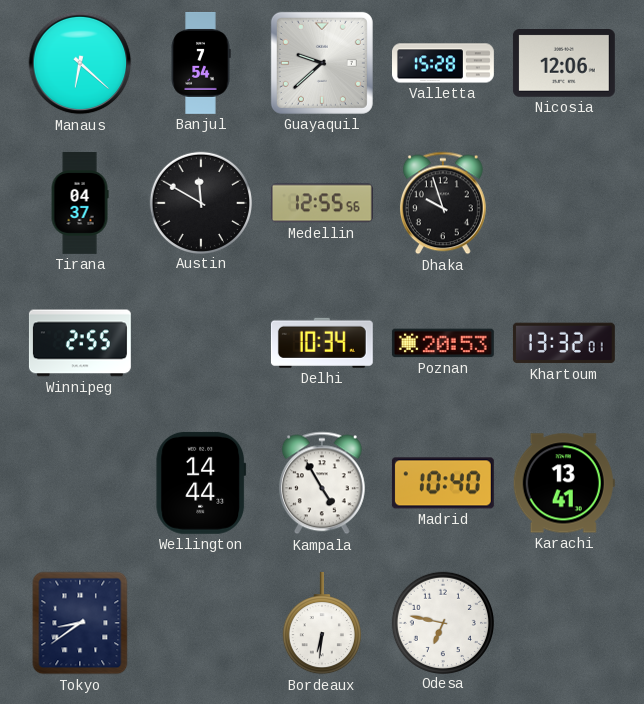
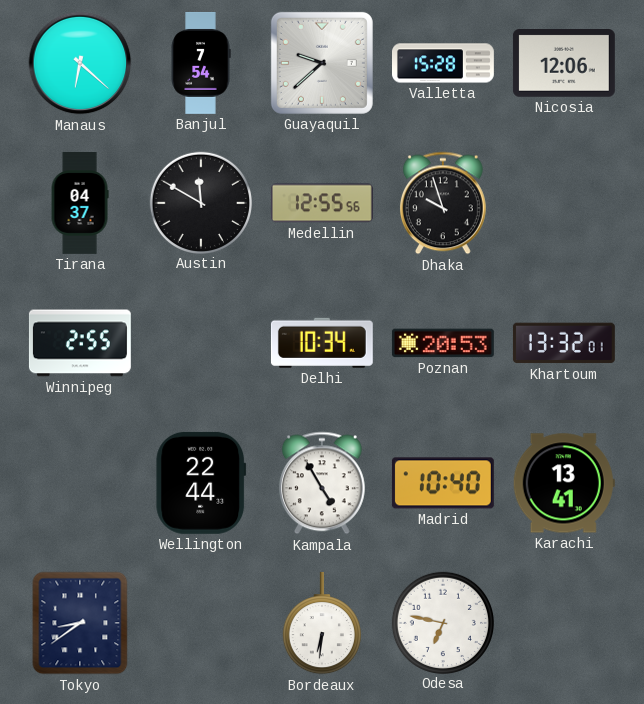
Wellington: 14:44 -> 22:44
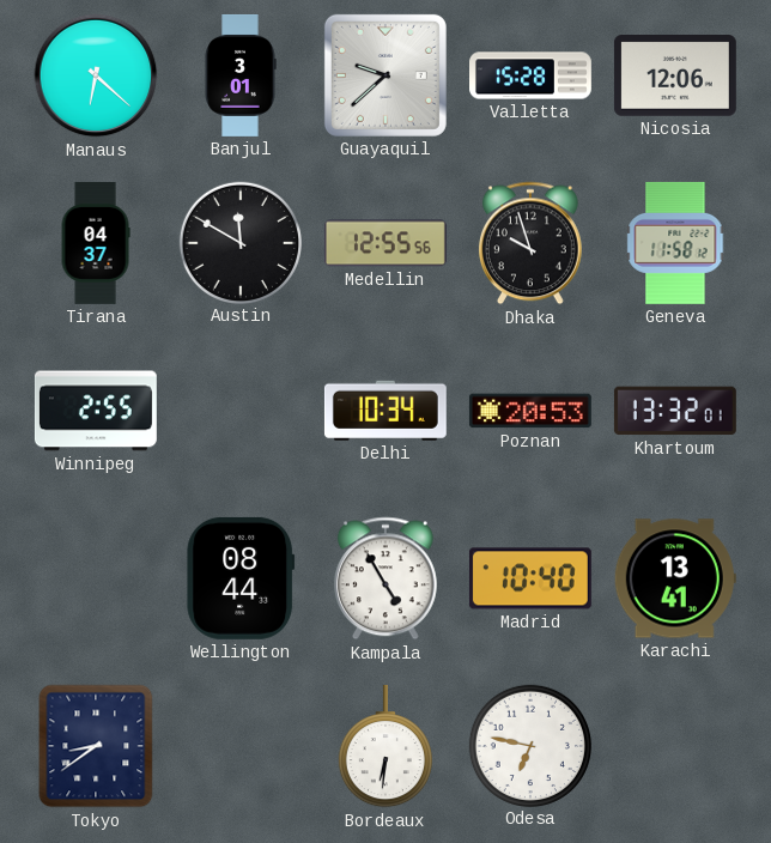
Banjul: 7:54 -> 3:01
Geneva: none -> 11:58
Wellington: 22:44 -> 08:44
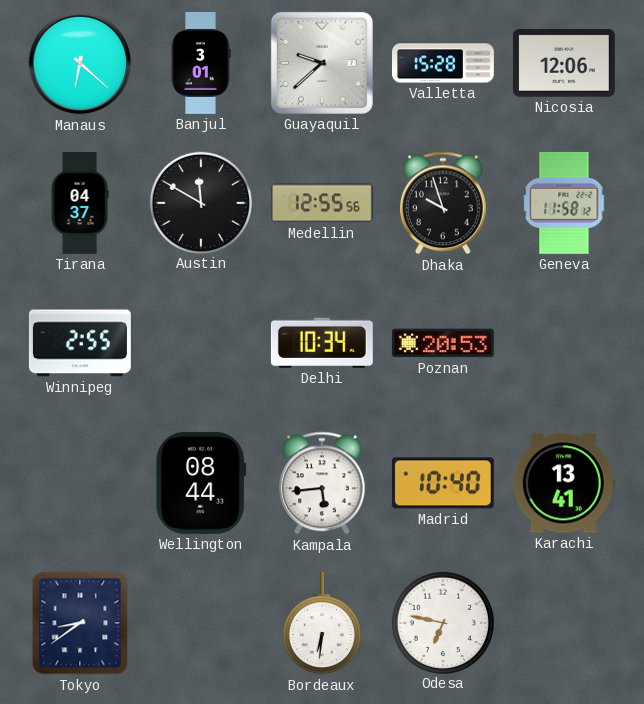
Khartoum: 13:32 -> none
Kampala: 4:55 -> 5:44
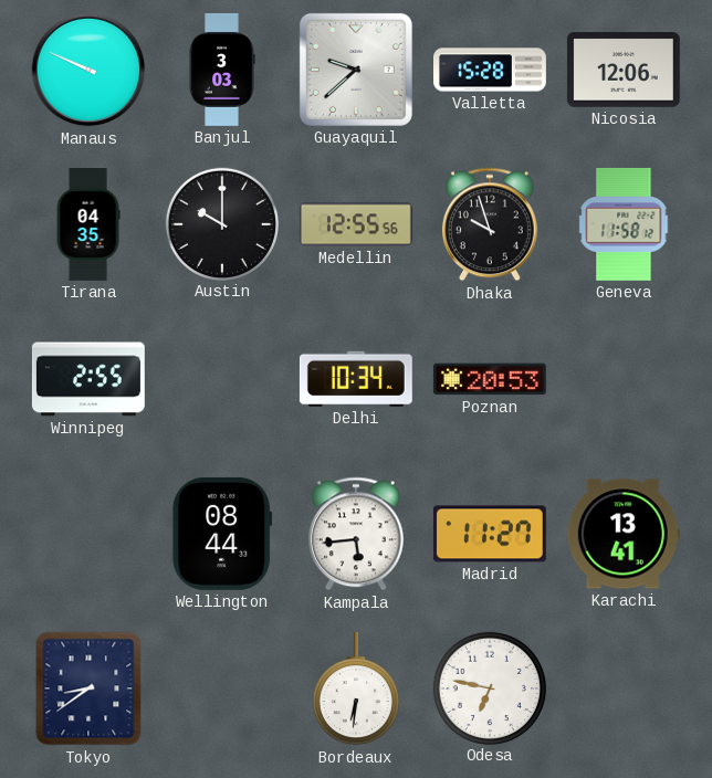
Manaus: 6:22 -> 9:49
Banjul: 3:01 -> 3:03
Tirana: 04:37 -> 04:35
Austin: 11:50 -> 10:00
Madrid: 10:40 -> 11:27
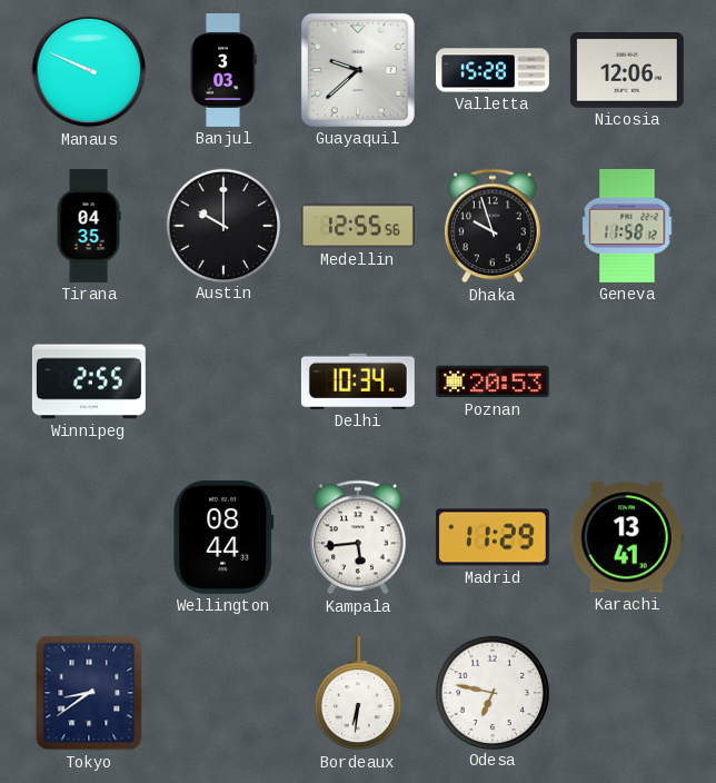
Madrid: 11:27 -> 11:29
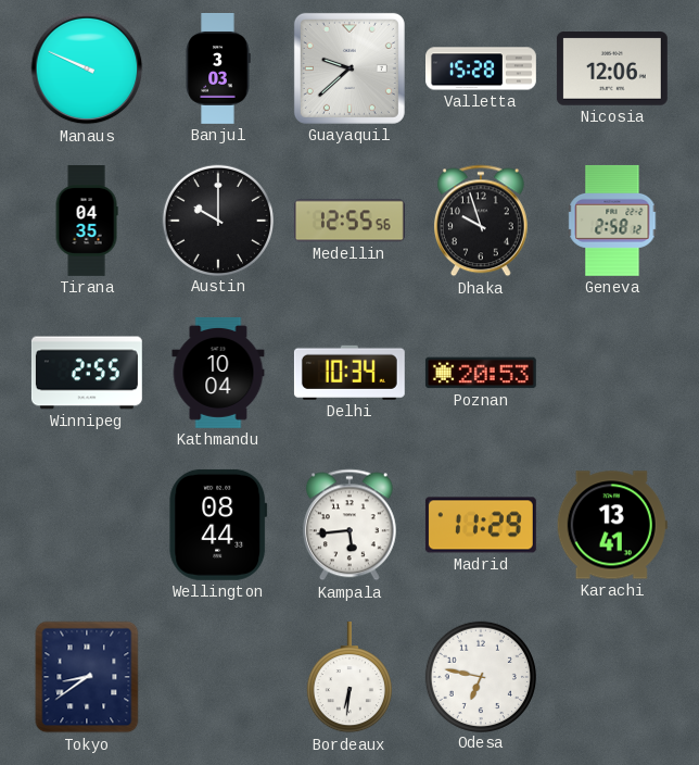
Geneva: 11:58 -> 2:58
Kathmandu: none -> 10:04
